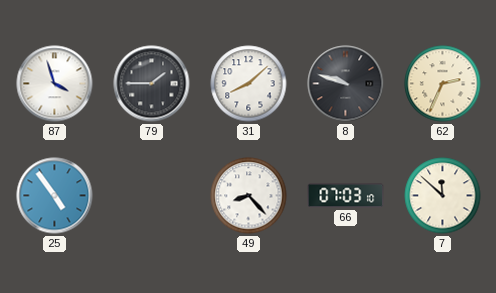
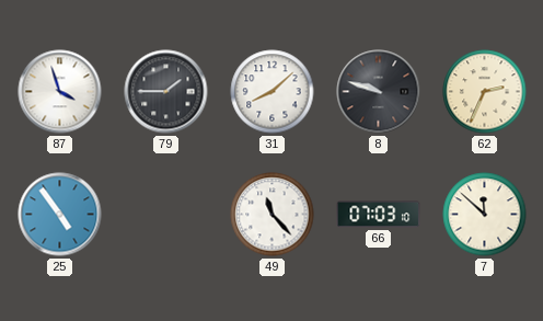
49: 8:23 -> 11:23
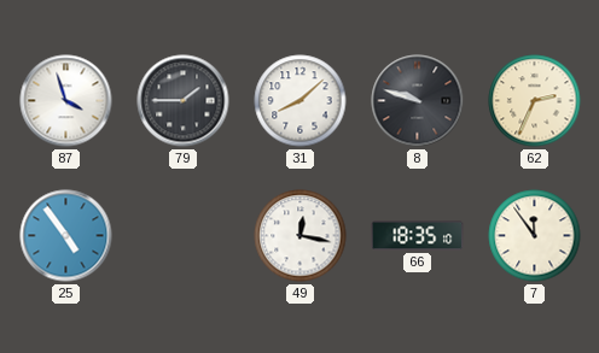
49: 11:23 -> 12:17
66: 07:03 -> 18:35
7: 11:52 -> 11:54
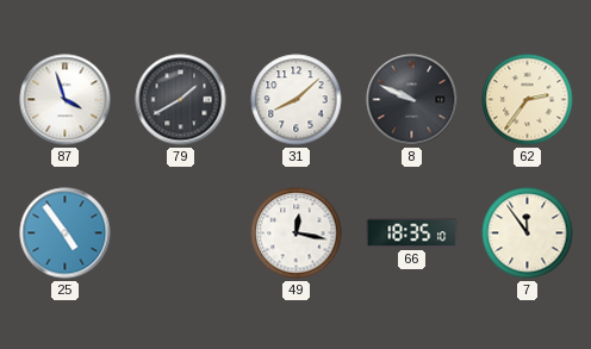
79: 1:45 -> 1:40
8: 9:48 -> 9:49
62: 2:34 -> 2:36
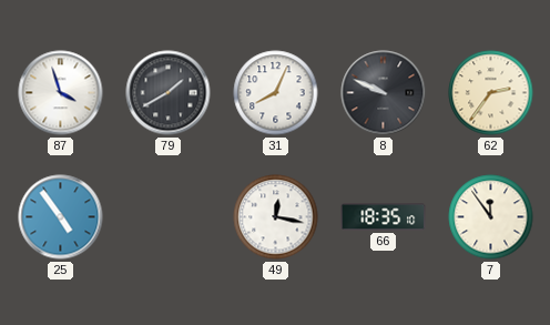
31: 8:08 -> 8:04
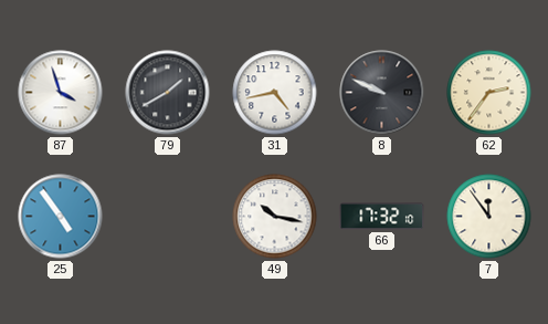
31: 8:04 -> 4:43
49: 12:17 -> 10:17
66: 18:35 -> 17:32
